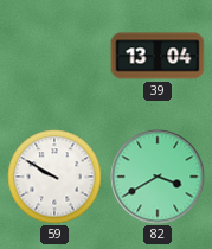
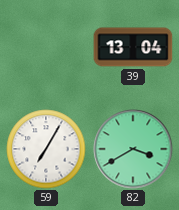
59: 9:50 -> 7:05
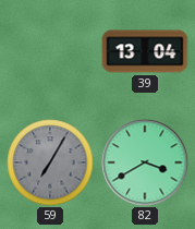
59 dial: white -> grey
